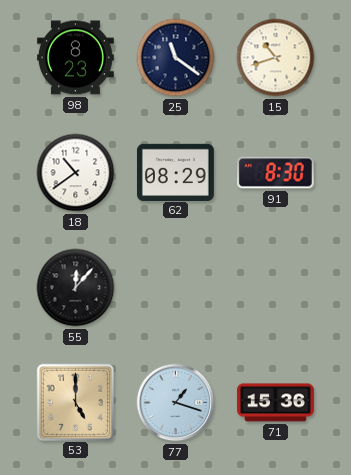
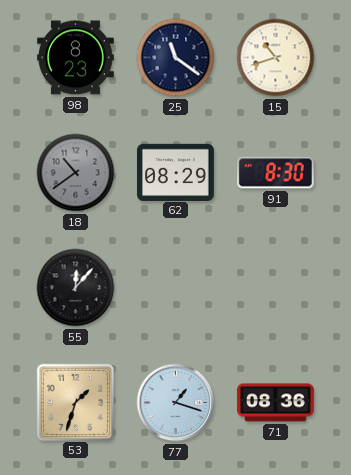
18 dial: white -> grey
53: 5:00 -> 1:33
71: 15:36 -> 08:36
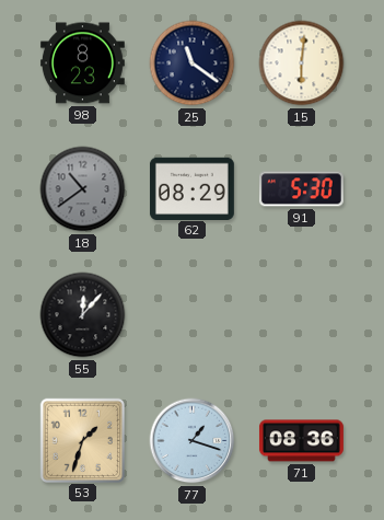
15: 10:42 -> 6:01
91: 8:30 -> 5:30
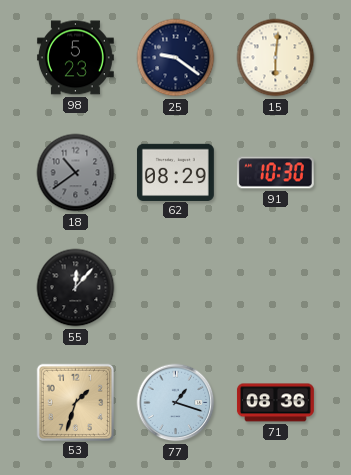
98: 8:23 -> 5:23
25: 11:21 -> 9:21
91: 5:30 -> 10:30
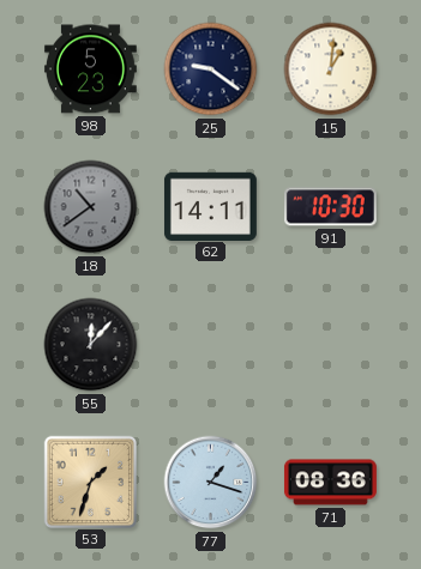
15: 6:01 -> 1:01
62: 08:29 -> 14:11
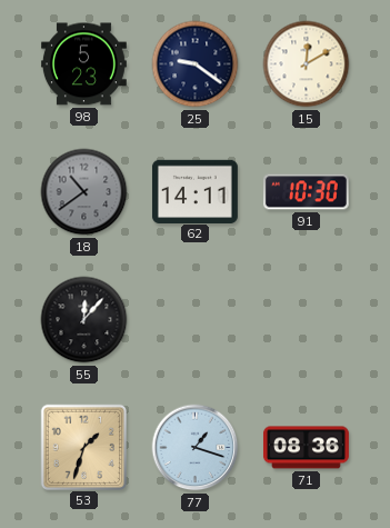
15: 1:01 -> 12:10
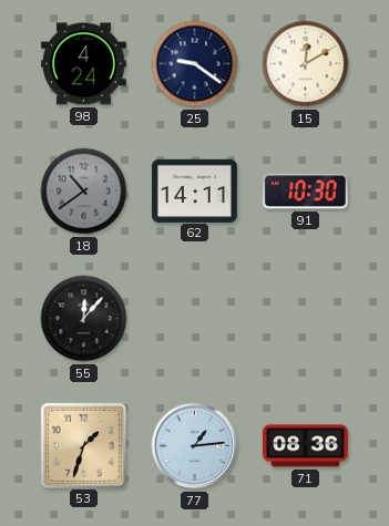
98: 5:23 -> 4:24
77: 1:18 -> 1:14
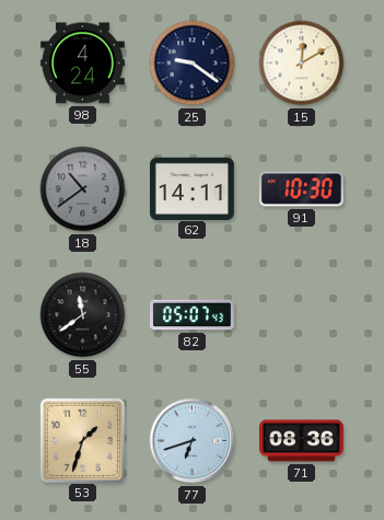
55: 12:07 -> 11:39
82: none -> 05:07
77: 1:14 -> 6:42
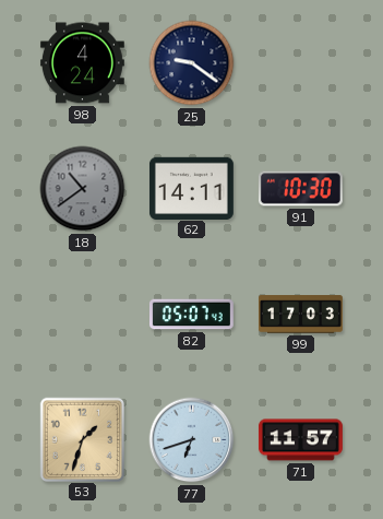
15: 12:10 -> none
55: 11:39 -> none
99: none -> 17:03
71: 08:36 -> 11:57
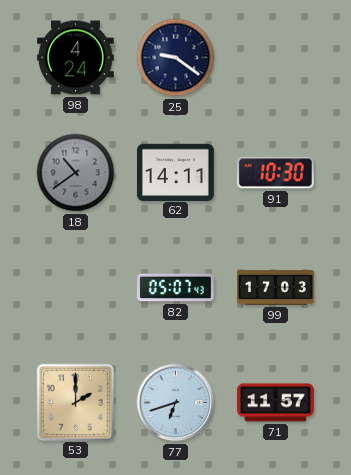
53: 1:33 -> 2:00
